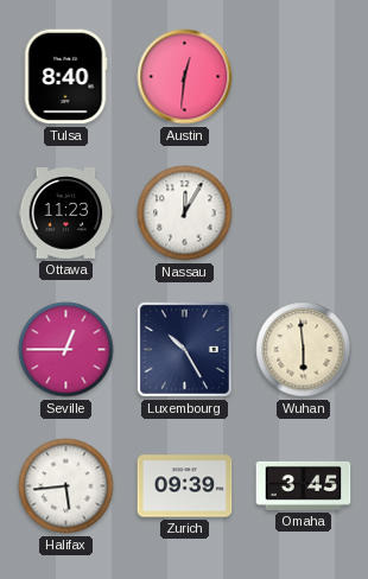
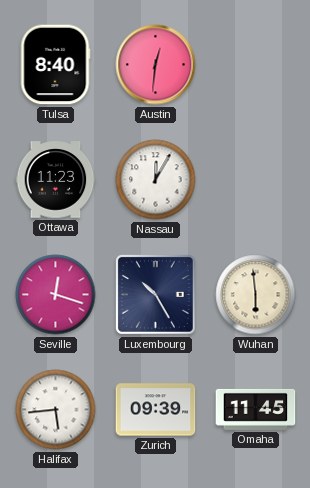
Seville: 12:45 -> 12:18
Omaha: 3:45 -> 11:45
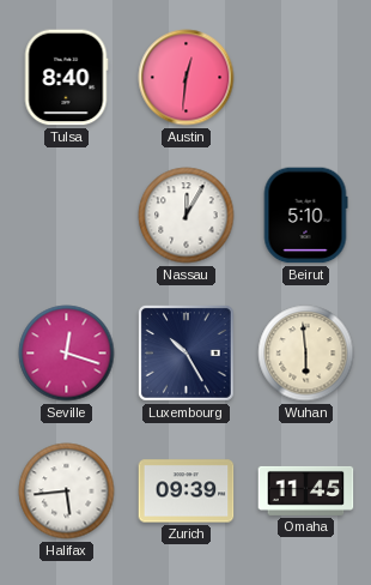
Ottawa: 11:23 -> none
Beirut: none -> 5:10
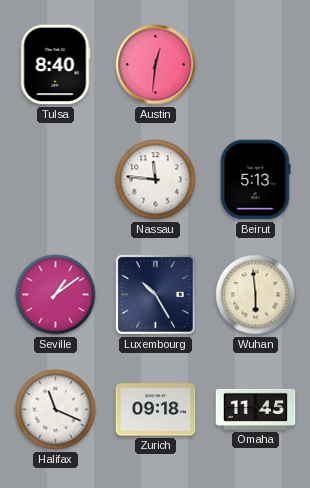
Nassau: 12:05 -> 11:46
Beirut: 5:10 -> 5:13
Seville: 12:18 -> 1:09
Halifax: 5:44 -> 11:19
Zurich: 09:39 -> 09:18
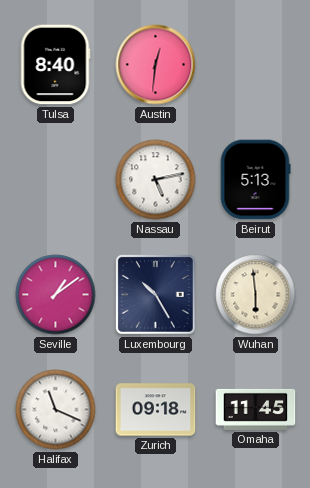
Nassau: 11:46 -> 5:13
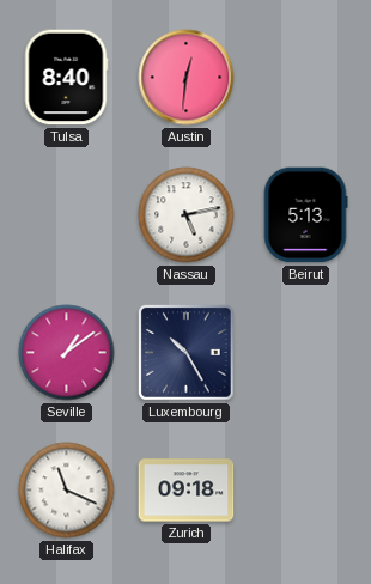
Wuhan: 5:59 -> none
Omaha: 11:45 -> none
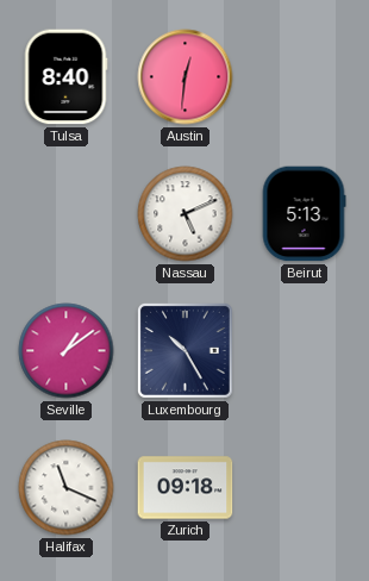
Nassau: 5:13 -> 5:11
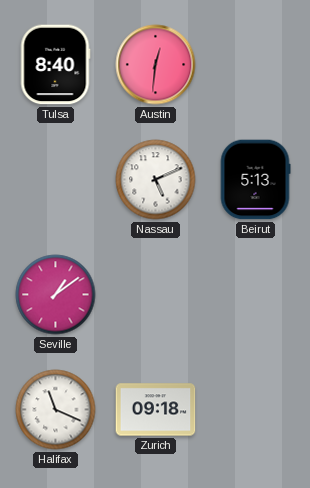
Luxembourg: 10:25 -> none
